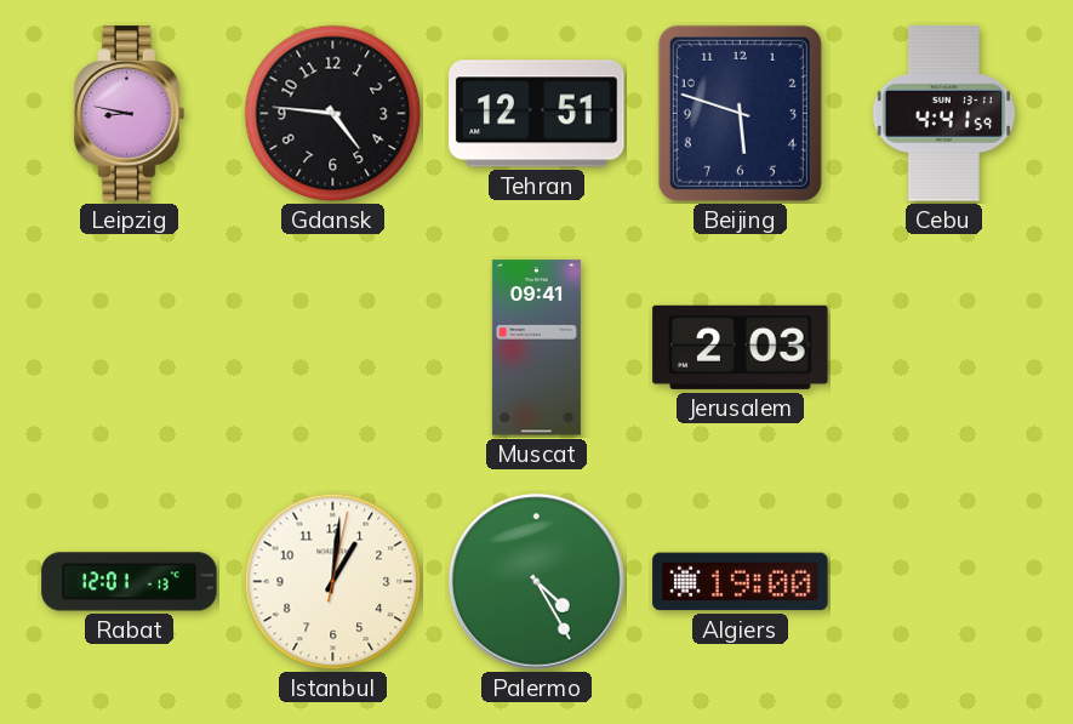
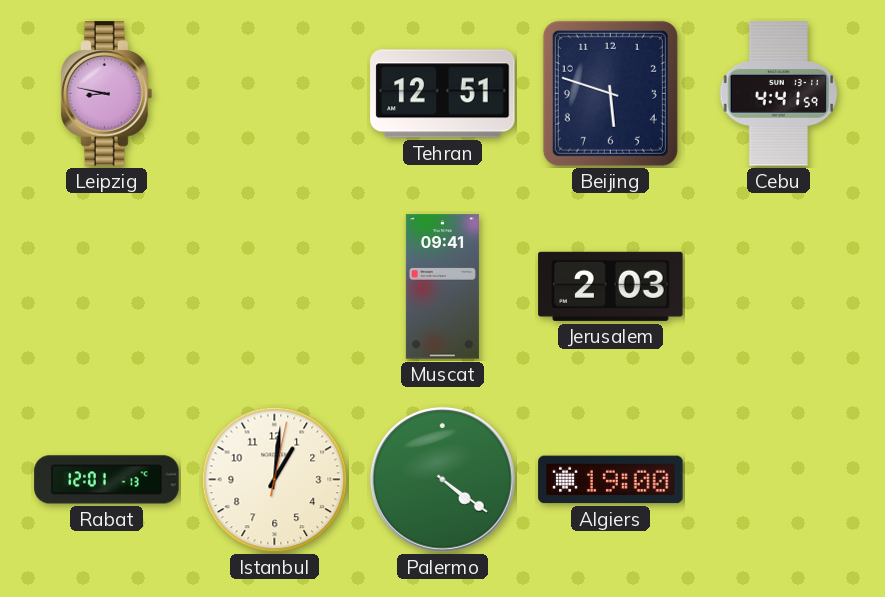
Gdansk: 4:46 -> none
Palermo: 4:25 -> 4:21
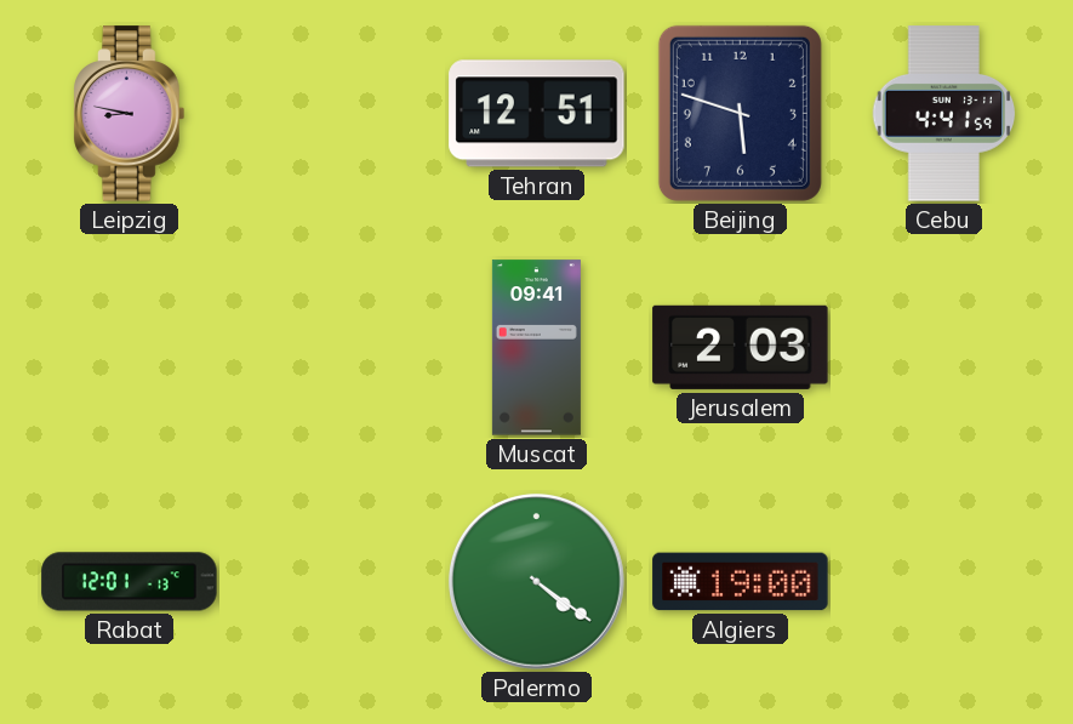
Istanbul: 1:01 -> none
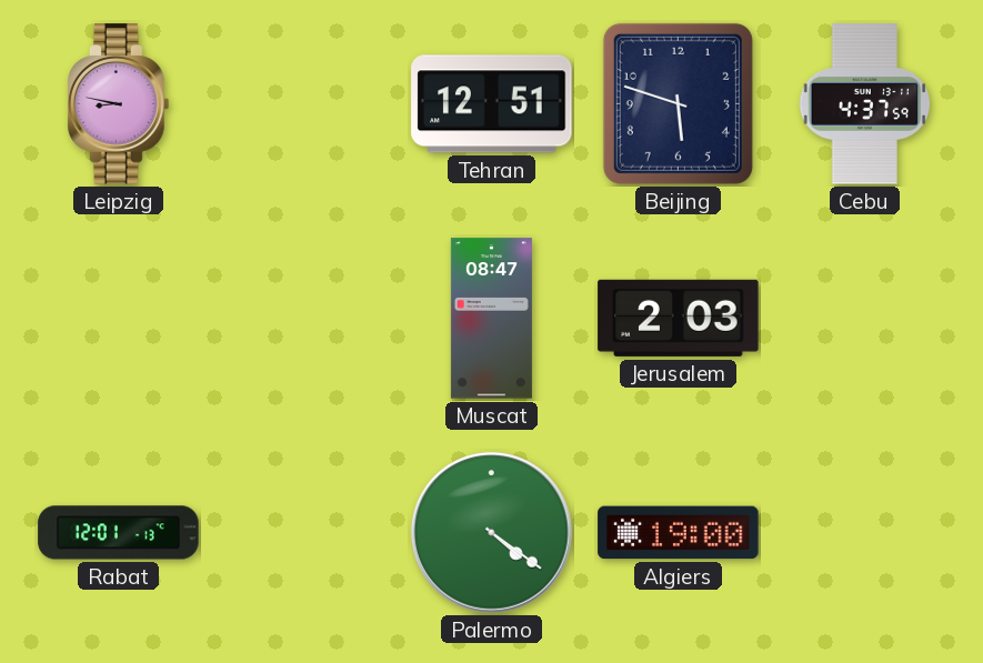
Cebu: 4:41 -> 4:37
Muscat: 09:41 -> 08:47
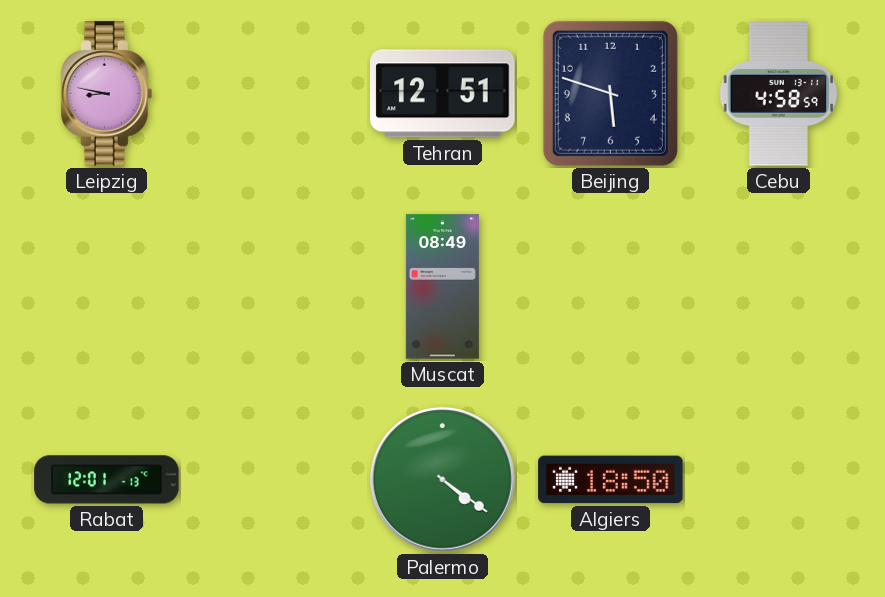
Cebu: 4:37 -> 4:58
Muscat: 08:47 -> 08:49
Jerusalem: 2:03 -> none
Algiers: 19:00 -> 18:50
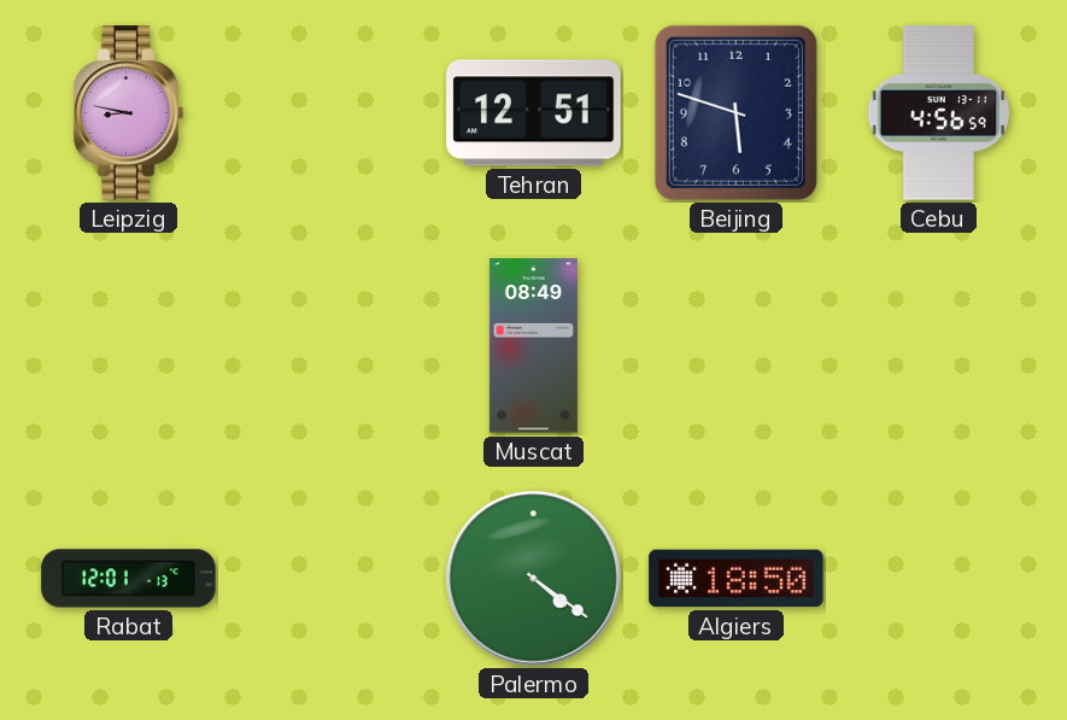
Cebu: 4:58 -> 4:56
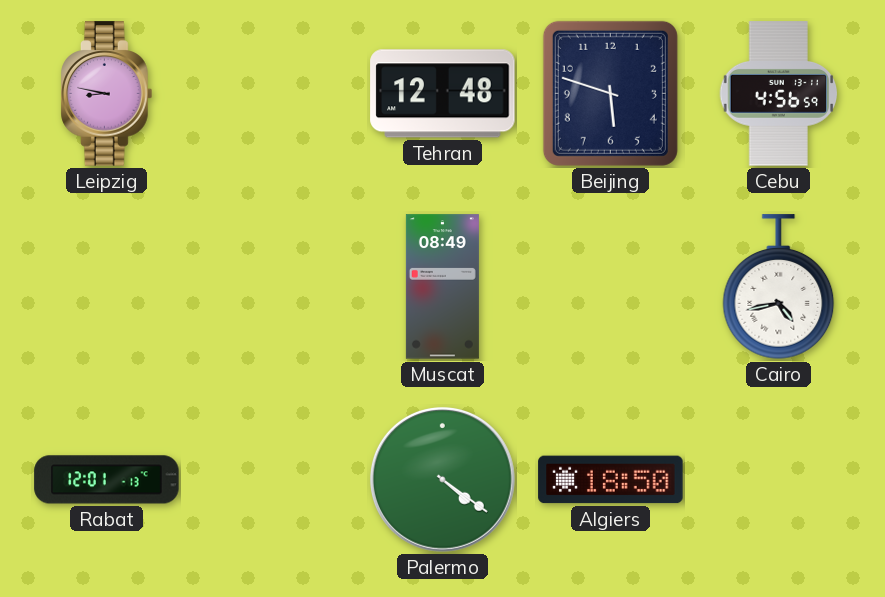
Tehran: 12:51 -> 12:48
Cairo: none -> 4:43
